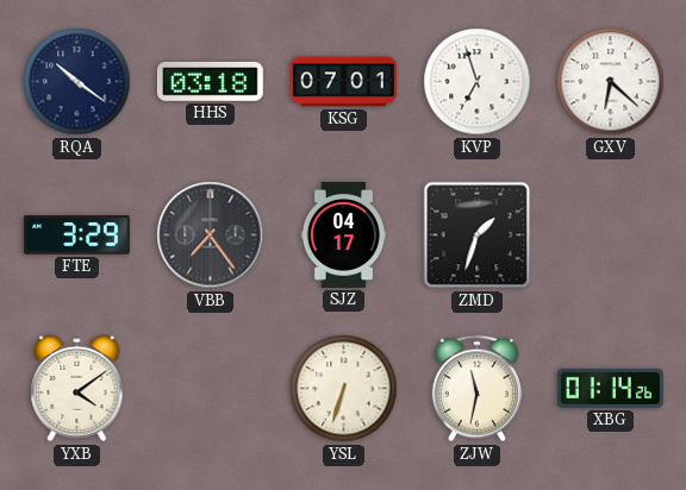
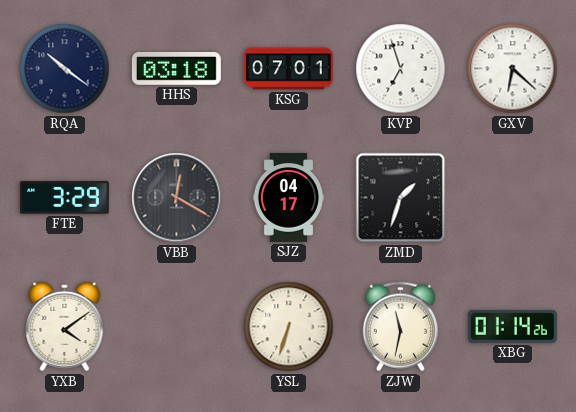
VBB: 7:24 -> 12:20
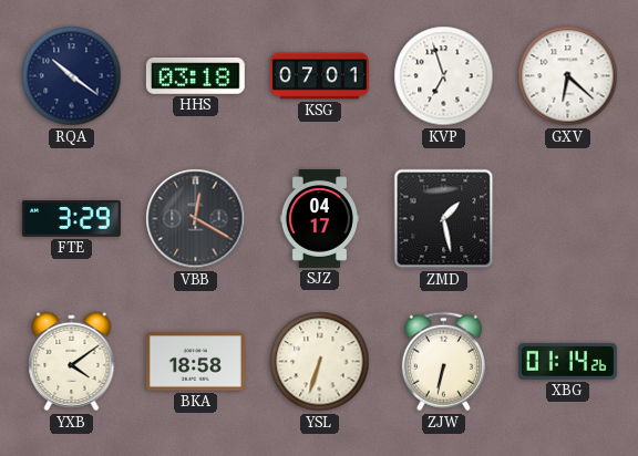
ZMD: 1:33 -> 1:28
BKA: none -> 18:58
ZJW: 11:32 -> 6:32
